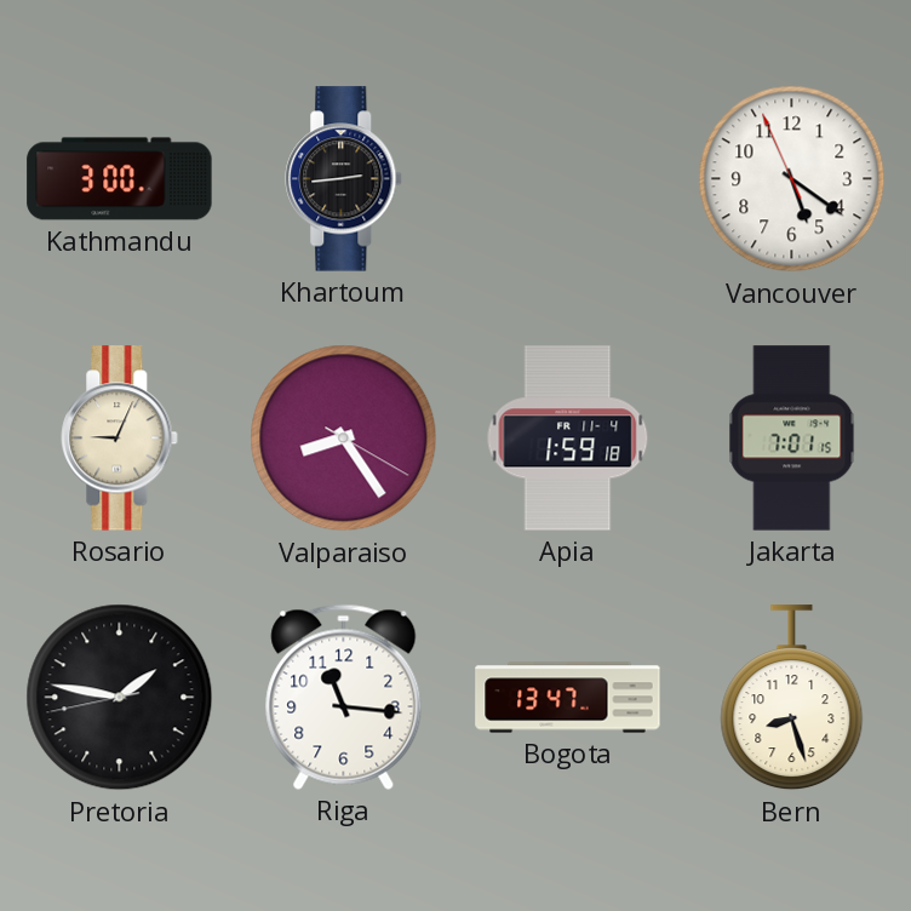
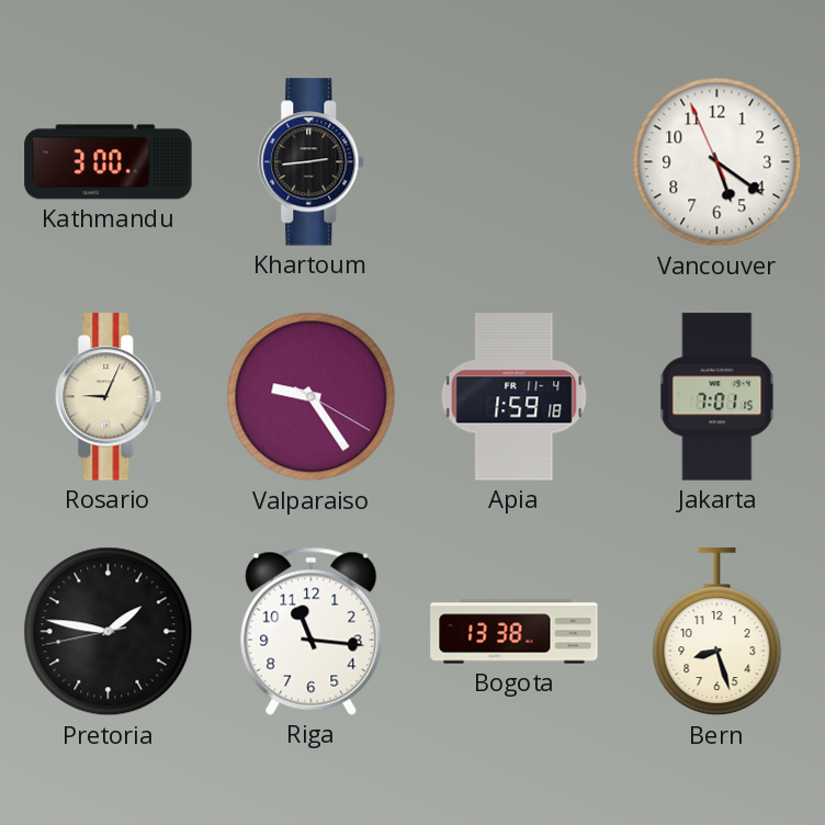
Valparaiso: 8:24 -> 9:24
Bogota: 13:47 -> 13:38
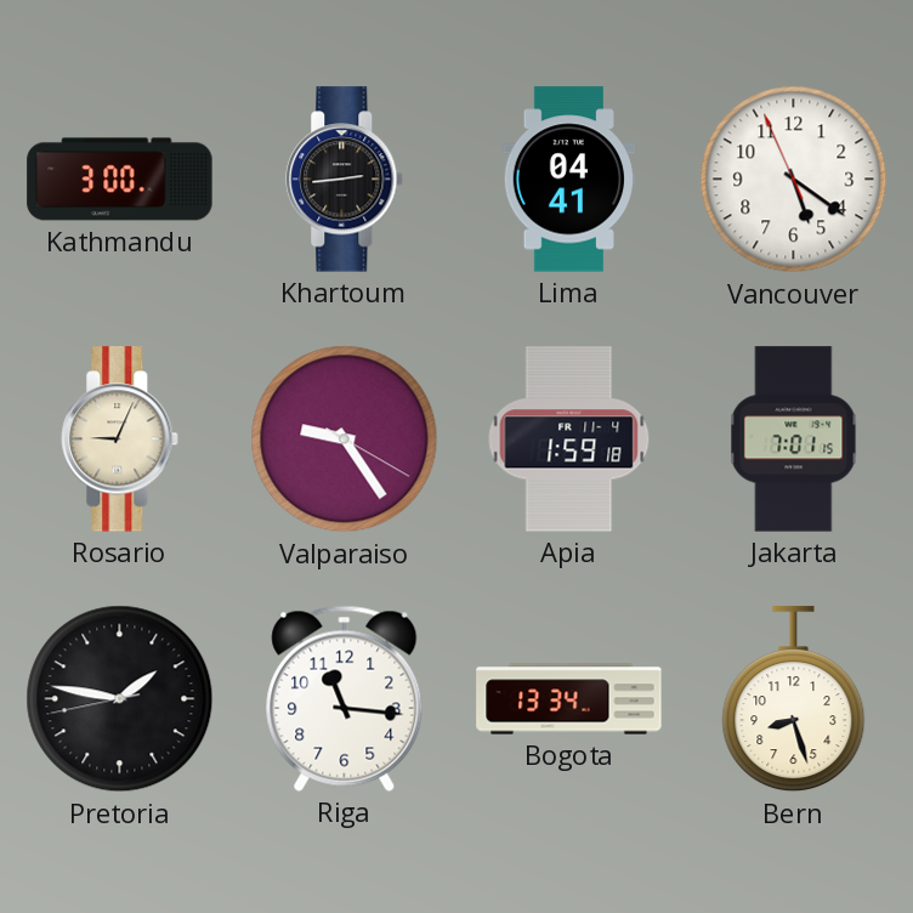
Lima: none -> 04:41
Bogota: 13:38 -> 13:34
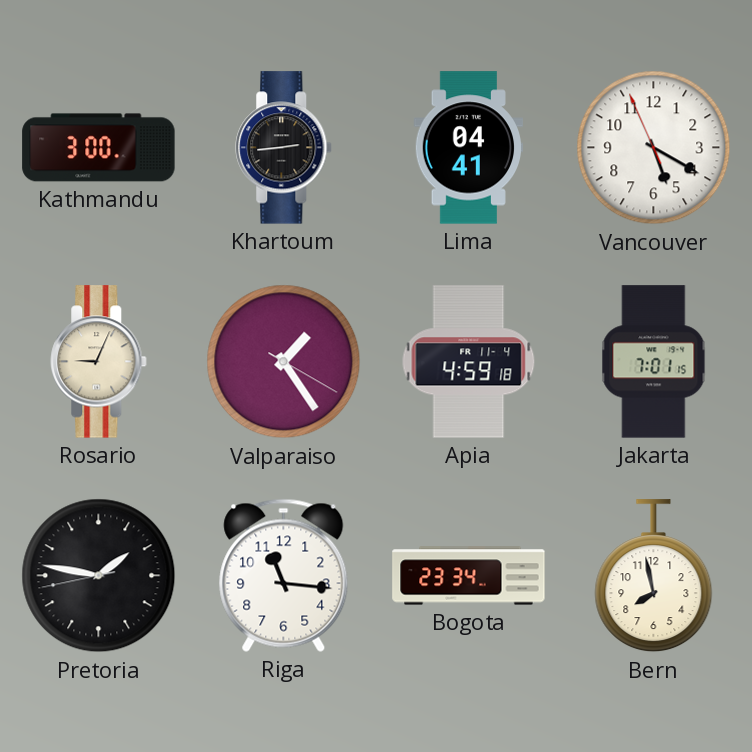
Vancouver: 5:20 -> 5:19
Valparaiso: 9:24 -> 1:24
Apia: 1:59 -> 4:59
Bogota: 13:34 -> 23:34
Bern: 8:27 -> 7:58
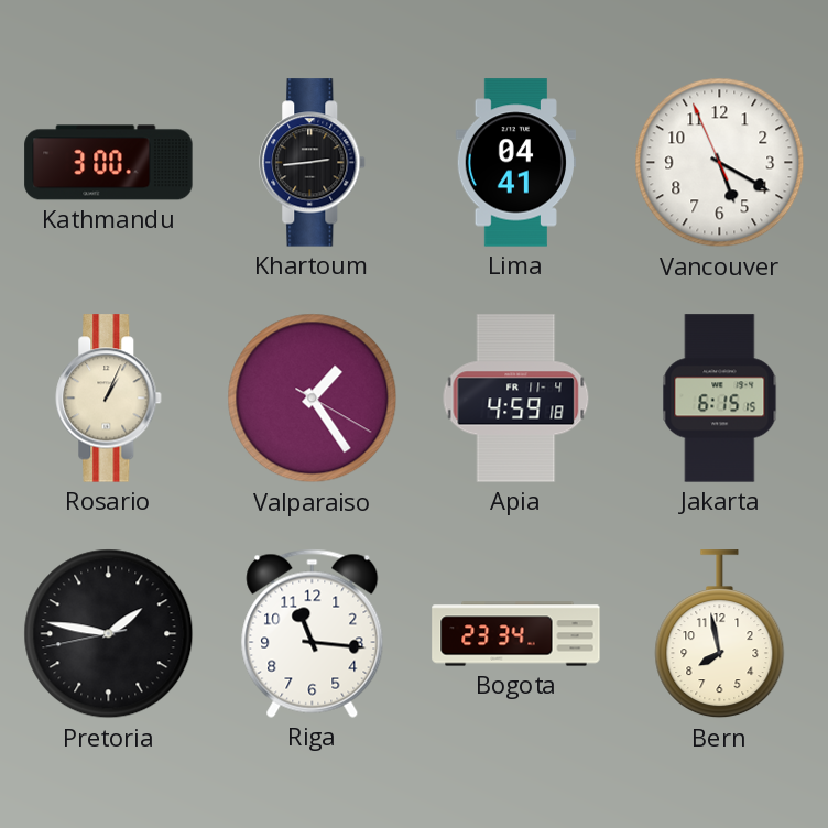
Rosario: 9:04 -> 1:04
Jakarta: 7:01 -> 6:15
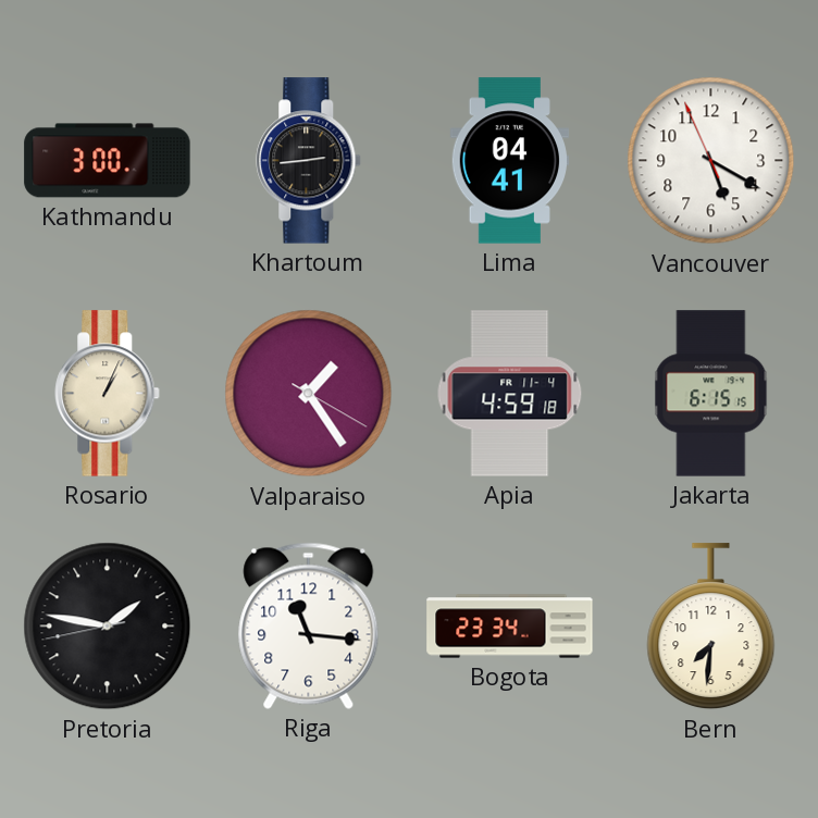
Bern: 7:58 -> 7:31
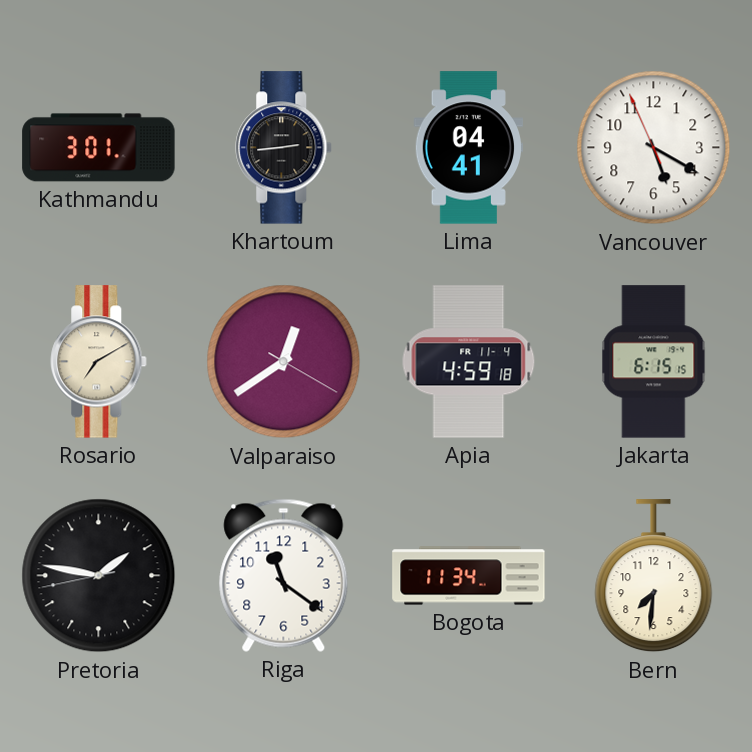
Kathmandu: 3:00 -> 3:01
Rosario: 1:04 -> 7:10
Valparaiso: 1:24 -> 12:39
Riga: 11:16 -> 11:21
Bogota: 23:34 -> 11:34
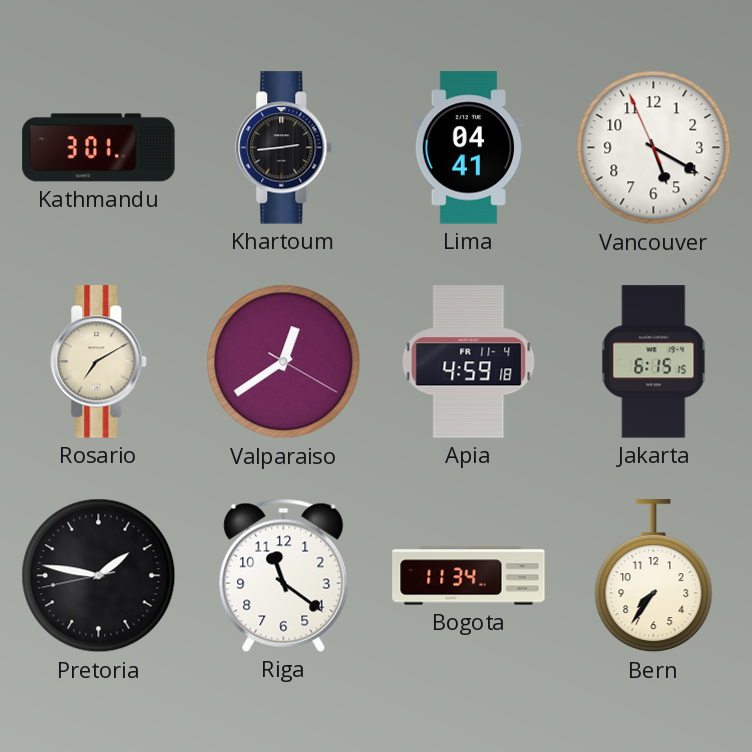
Bern: 7:31 -> 7:36
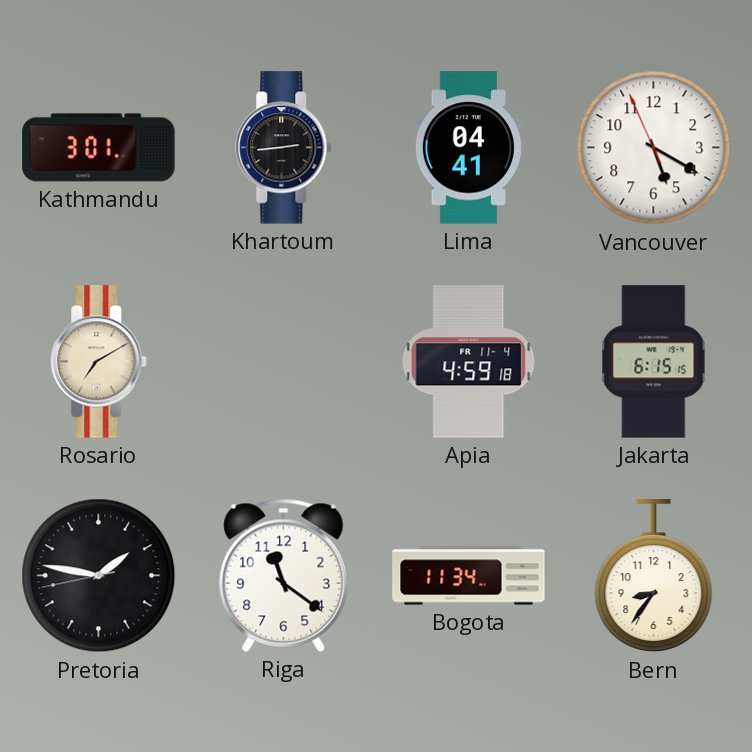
Valparaiso: 12:39 -> none
Bern: 7:36 -> 8:36
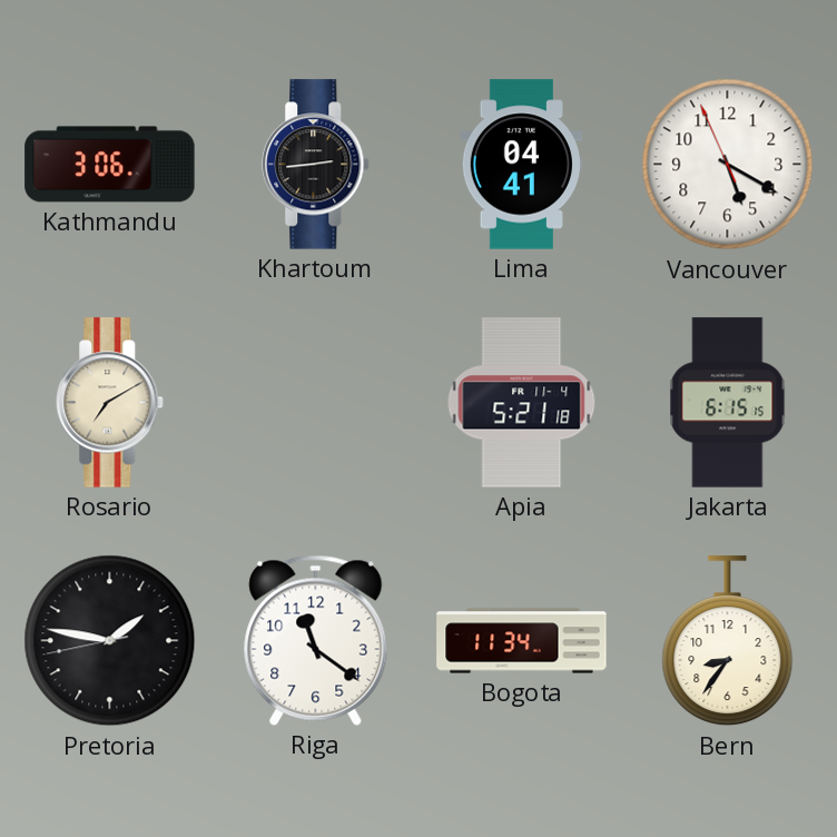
Kathmandu: 3:01 -> 3:06
Apia: 4:59 -> 5:21
